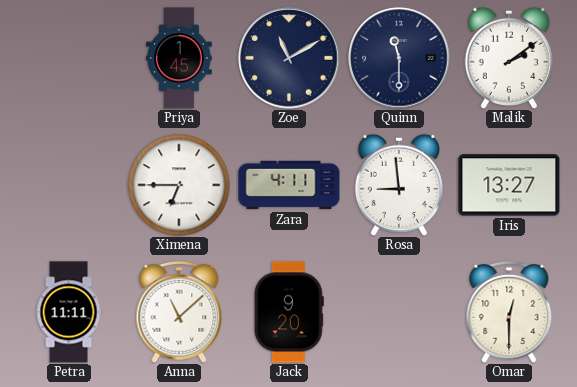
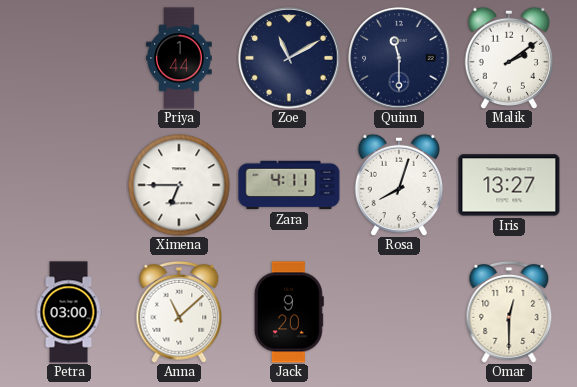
Priya: 1:45 -> 1:44
Rosa: 8:59 -> 8:03
Petra: 11:11 -> 03:00
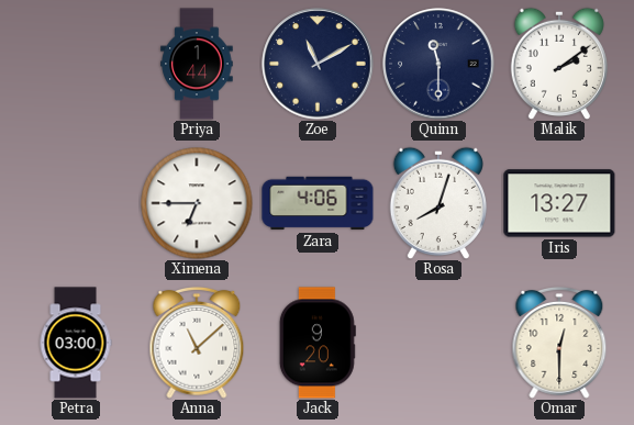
Zara: 4:11 -> 4:06
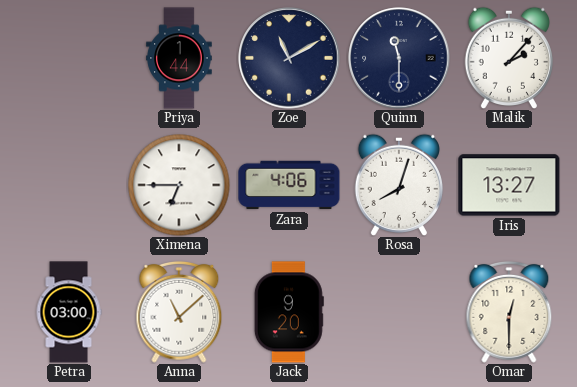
Malik: 2:09 -> 2:07
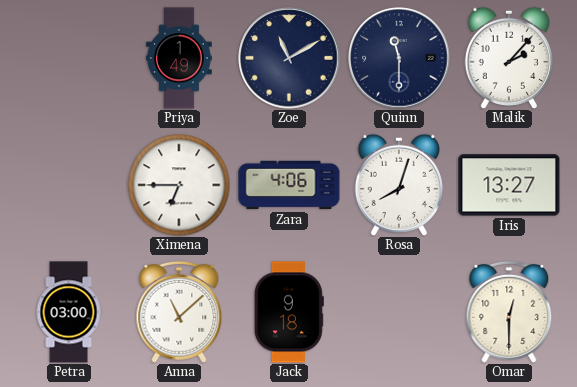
Priya: 1:44 -> 1:49
Jack: 9:20 -> 9:18
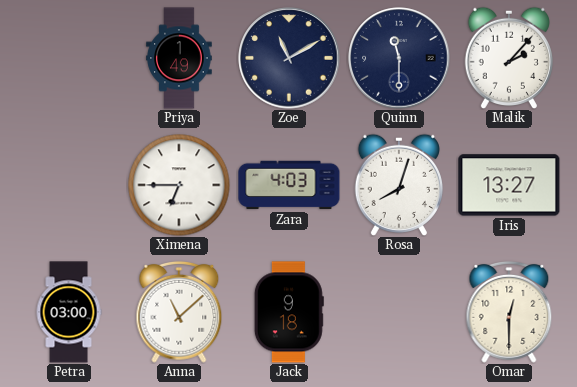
Zara: 4:06 -> 4:03
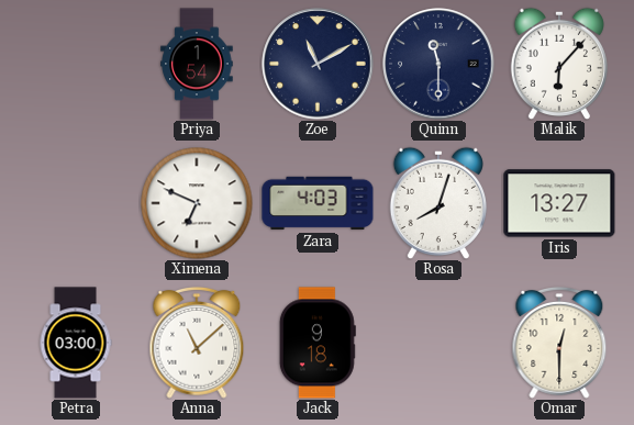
Priya: 1:49 -> 1:54
Malik: 2:07 -> 6:07
Ximena: 6:45 -> 6:49
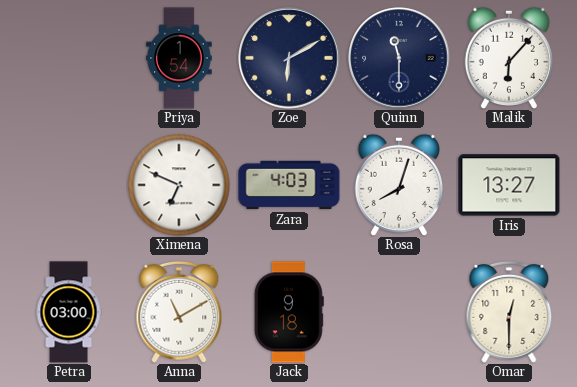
Zoe: 11:10 -> 6:10
Anna: 11:08 -> 11:10
